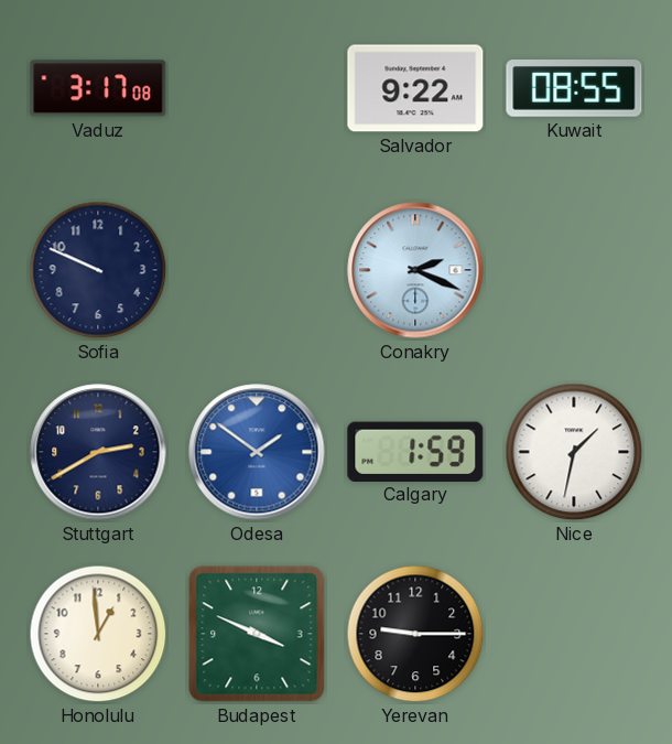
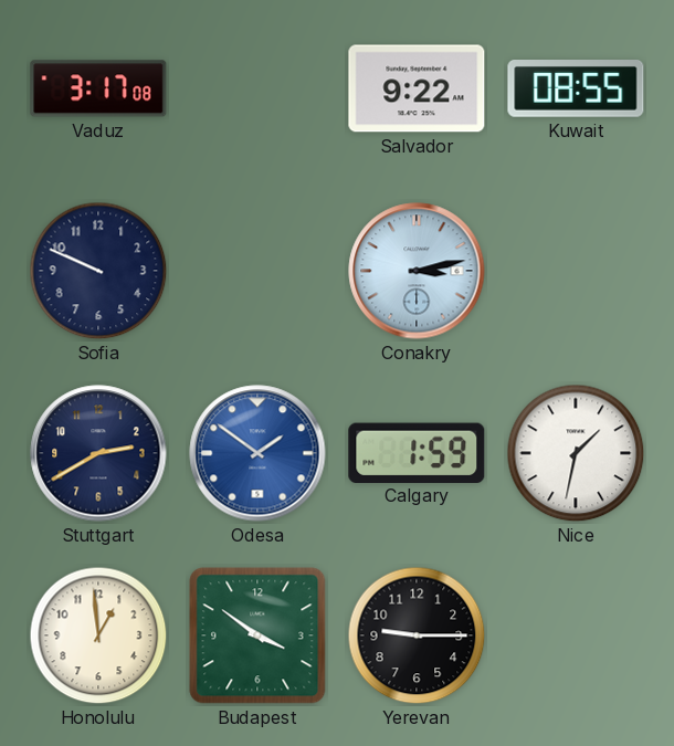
Conakry: 2:19 -> 3:13
Budapest: 3:49 -> 3:51
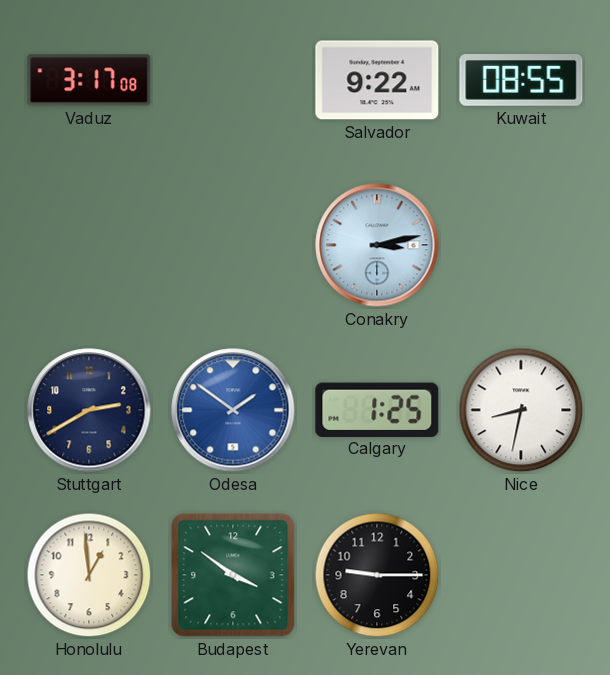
Sofia: 9:49 -> none
Calgary: 1:59 -> 1:25
Nice: 1:32 -> 8:32
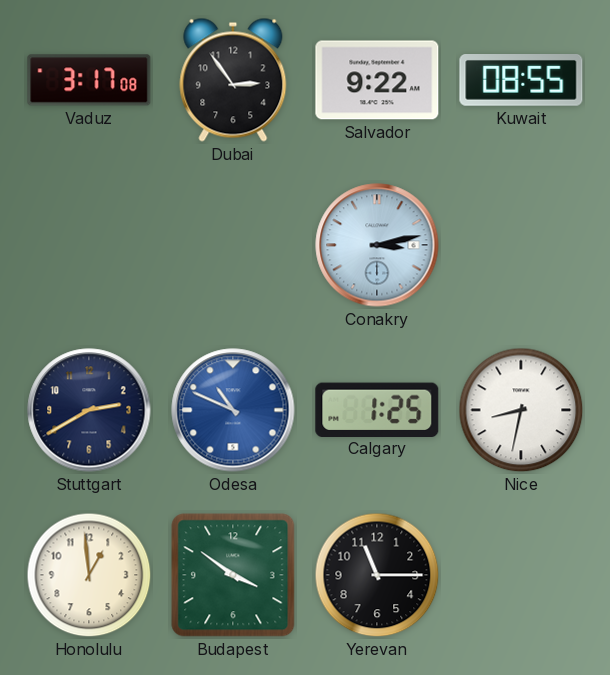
Dubai: none -> 2:54
Odesa: 1:51 -> 10:49
Yerevan: 9:15 -> 11:15
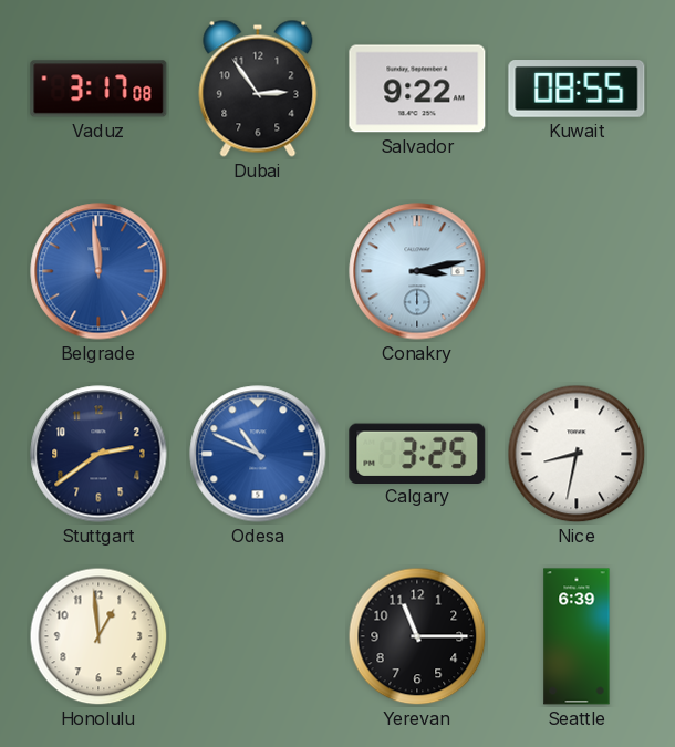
Belgrade: none -> 11:59
Stuttgart: 2:40 -> 2:39
Calgary: 1:25 -> 3:25
Budapest: 3:51 -> none
Seattle: none -> 6:39
